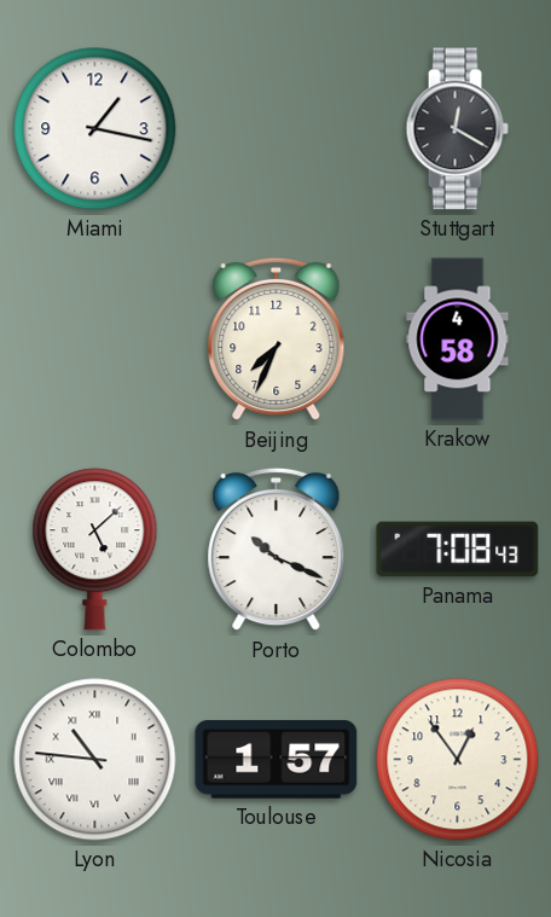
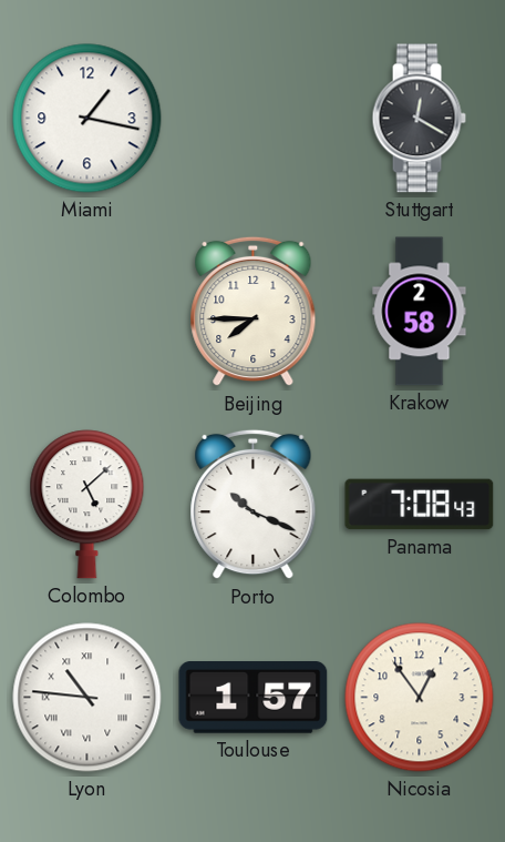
Beijing: 7:34 -> 7:45
Krakow: 4:58 -> 2:58
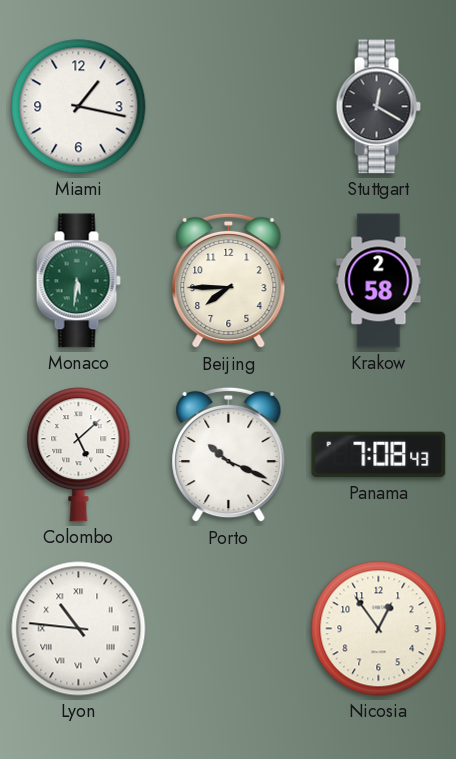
Monaco: none -> 5:31
Toulouse: 1:57 -> none
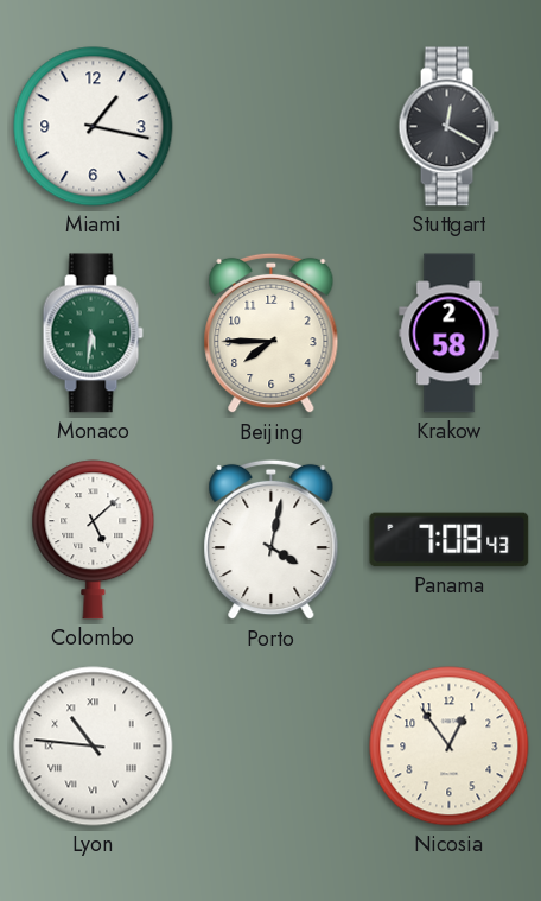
Porto: 10:19 -> 4:02
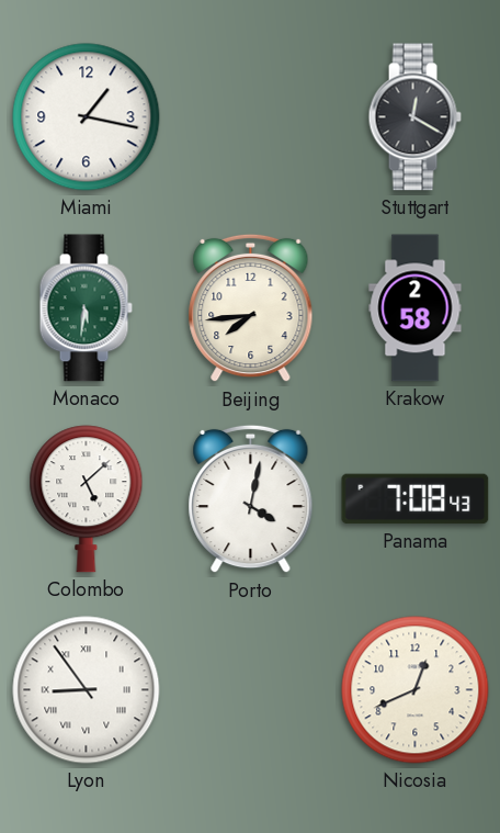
Beijing: 7:45 -> 7:44
Lyon: 10:46 -> 8:54
Nicosia: 12:54 -> 12:41
